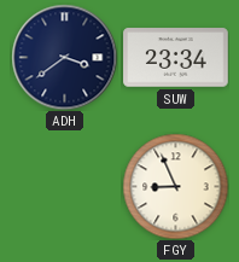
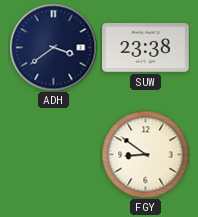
SUW: 23:34 -> 23:38
FGY: 8:56 -> 8:51
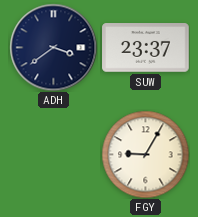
SUW: 23:38 -> 23:37
FGY: 8:51 -> 9:05
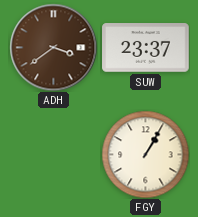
ADH dial: navy -> brown
FGY: 9:05 -> 1:05
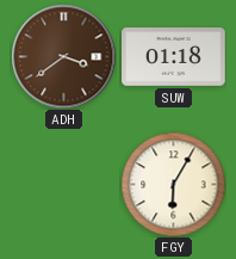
SUW: 23:37 -> 01:18
FGY: 1:05 -> 6:05
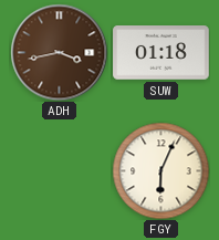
ADH: 3:39 -> 3:43
FGY: 6:05 -> 6:04
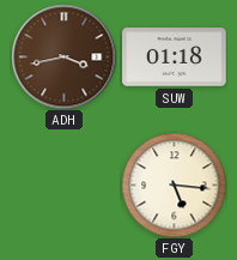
FGY: 6:04 -> 5:16
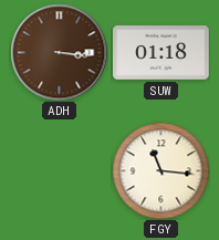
ADH: 3:43 -> 3:16
FGY: 5:16 -> 11:16
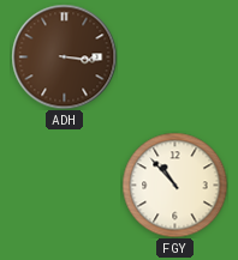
SUW: 01:18 -> none
FGY: 11:16 -> 10:53
